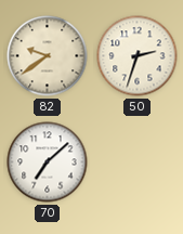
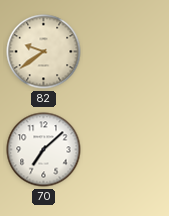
50: 2:33 -> none
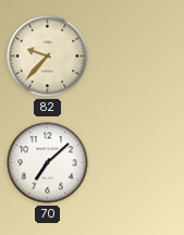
82: 9:39 -> 9:37
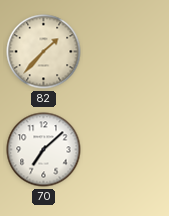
82: 9:37 -> 1:37
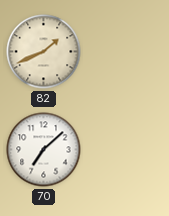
82: 1:37 -> 1:41
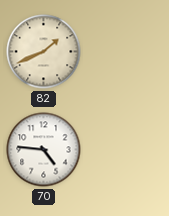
70: 7:08 -> 4:46
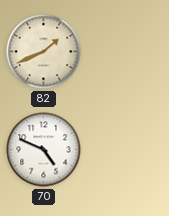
70: 4:46 -> 4:49
